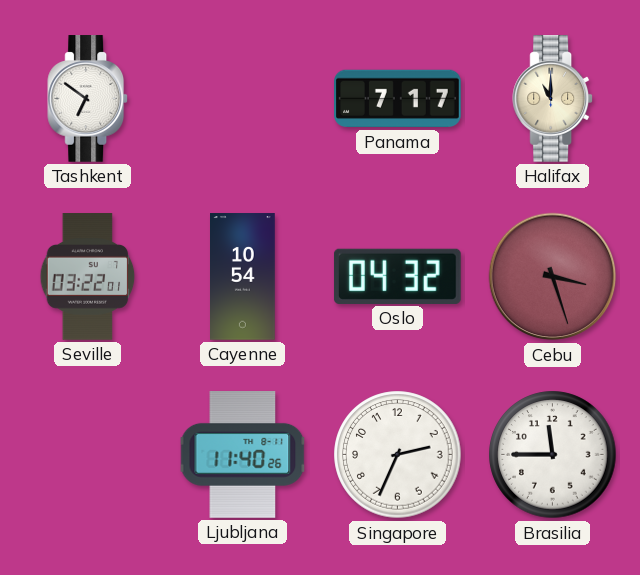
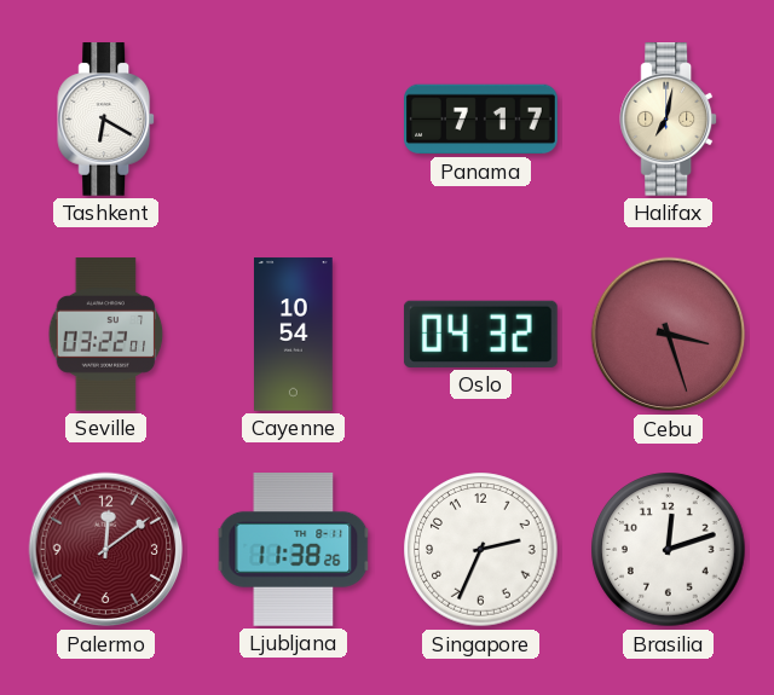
Tashkent: 6:51 -> 6:20
Halifax: 11:00 -> 7:02
Palermo: none -> 12:09
Ljubljana: 11:40 -> 11:38
Brasilia: 11:45 -> 12:12
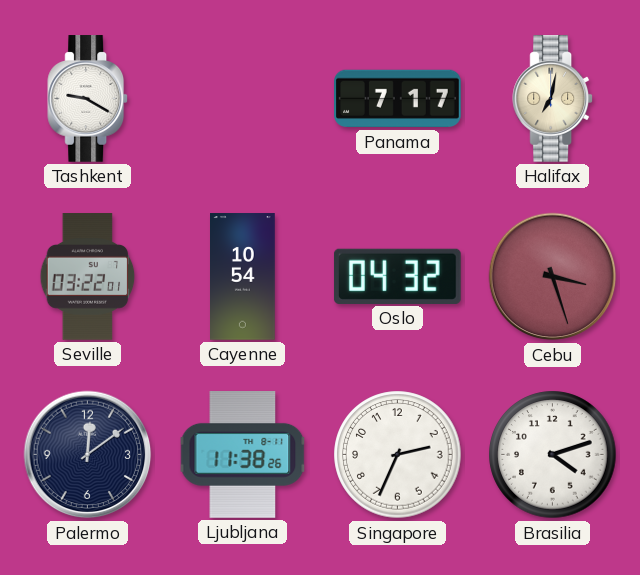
Tashkent: 6:20 -> 9:20
Palermo dial: burgundy -> navy
Brasilia: 12:12 -> 4:12
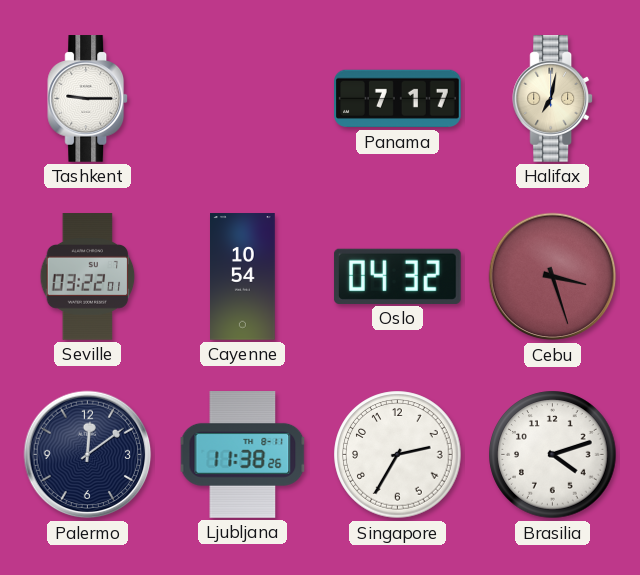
Tashkent: 9:20 -> 9:15
Singapore: 2:34 -> 2:35
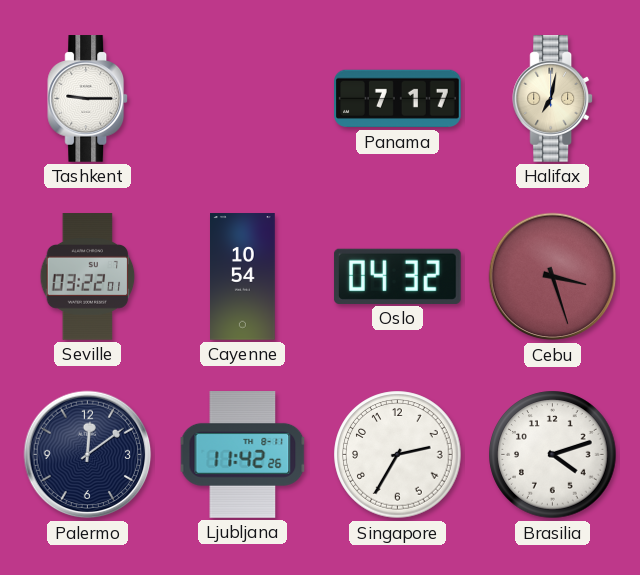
Ljubljana: 11:38 -> 11:42
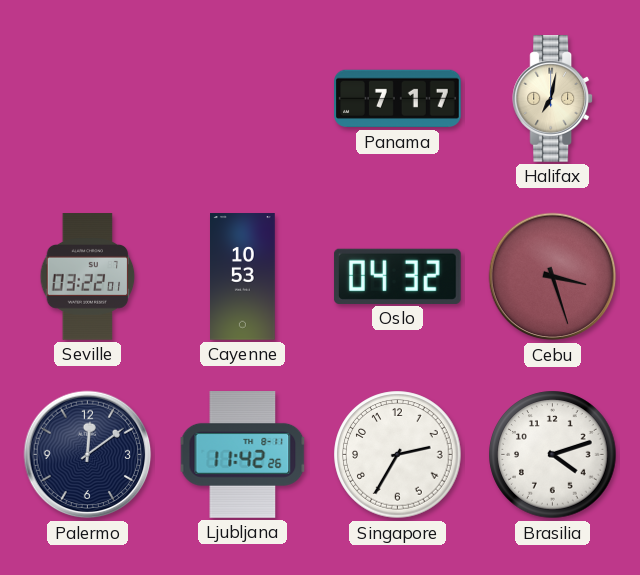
Tashkent: 9:15 -> none
Cayenne: 10:54 -> 10:53
